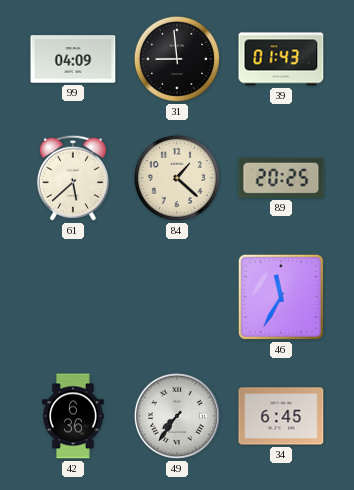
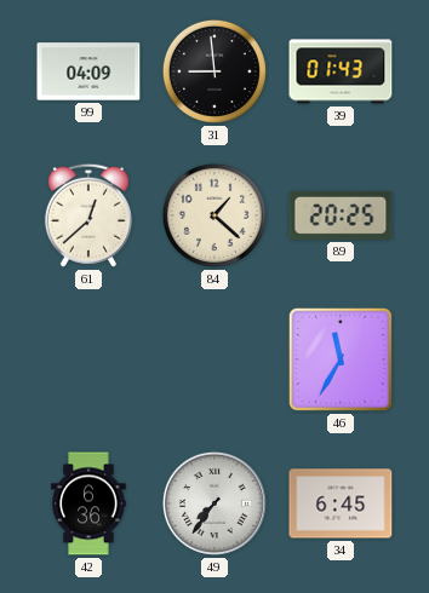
61: 5:38 -> 12:38
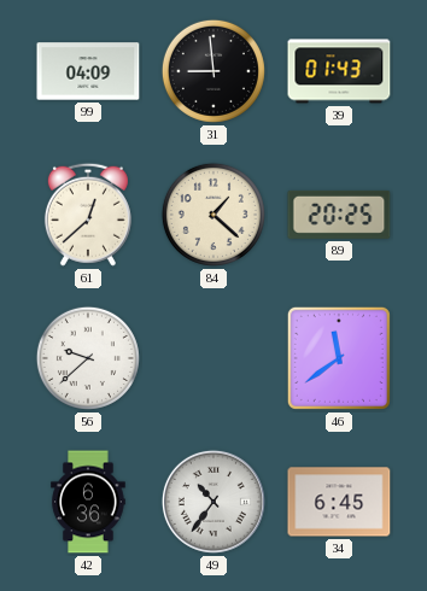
56: none -> 9:38
46: 11:35 -> 11:39
49: 7:36 -> 10:36
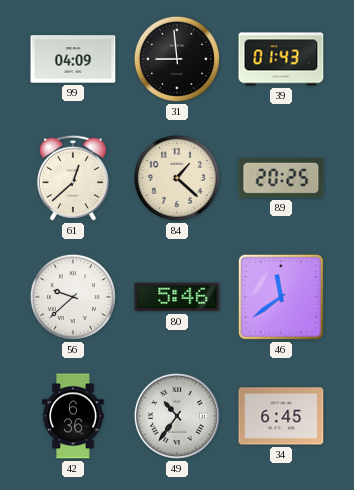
80: none -> 5:46
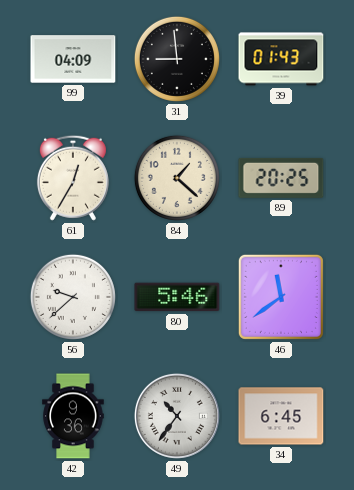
61: 12:38 -> 12:35
42: 6:36 -> 9:36
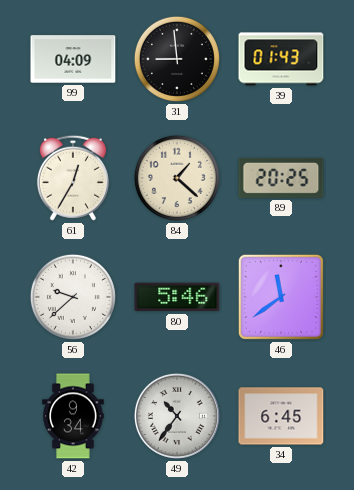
42: 9:36 -> 9:34
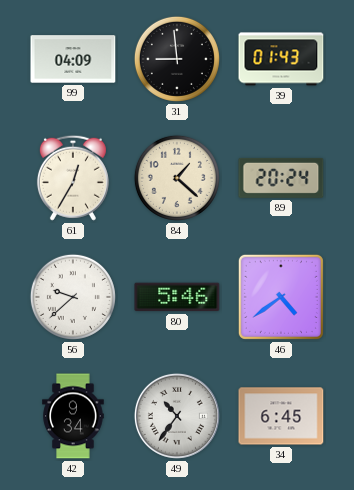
89: 20:25 -> 20:24
46: 11:39 -> 4:39
